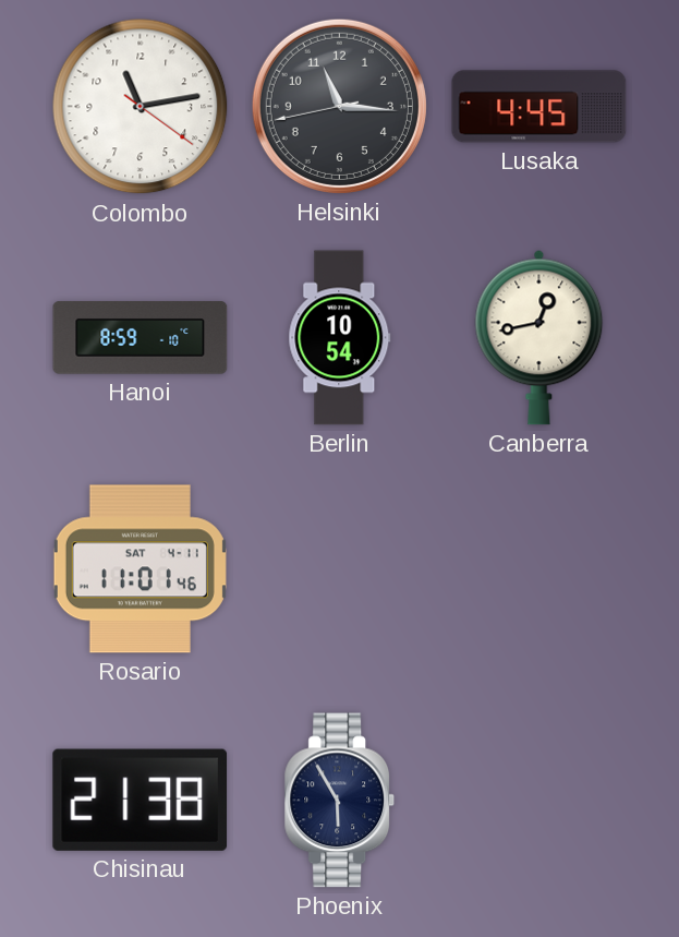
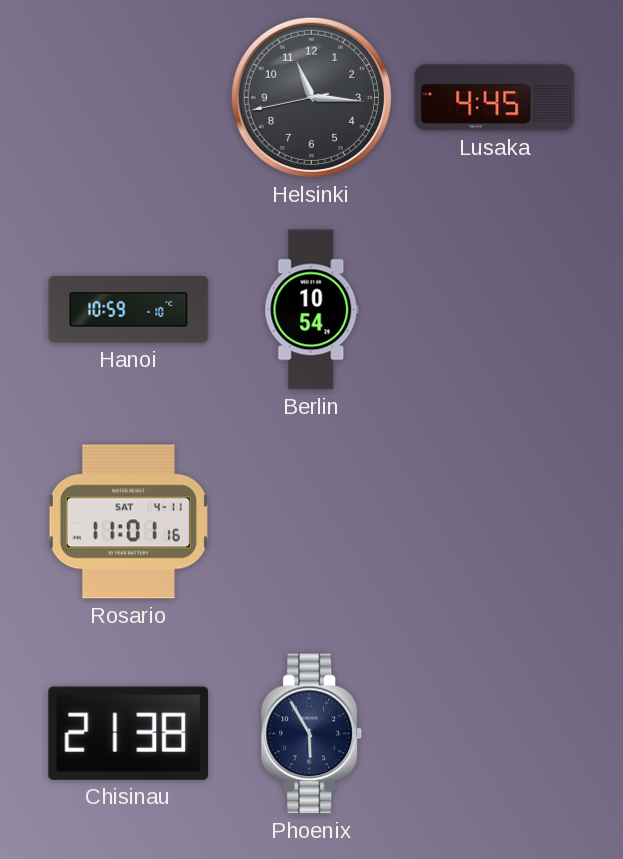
Colombo: 11:13 -> none
Hanoi: 8:59 -> 10:59
Canberra: 12:43 -> none
Rosario: 11:01:46 -> 11:01:16
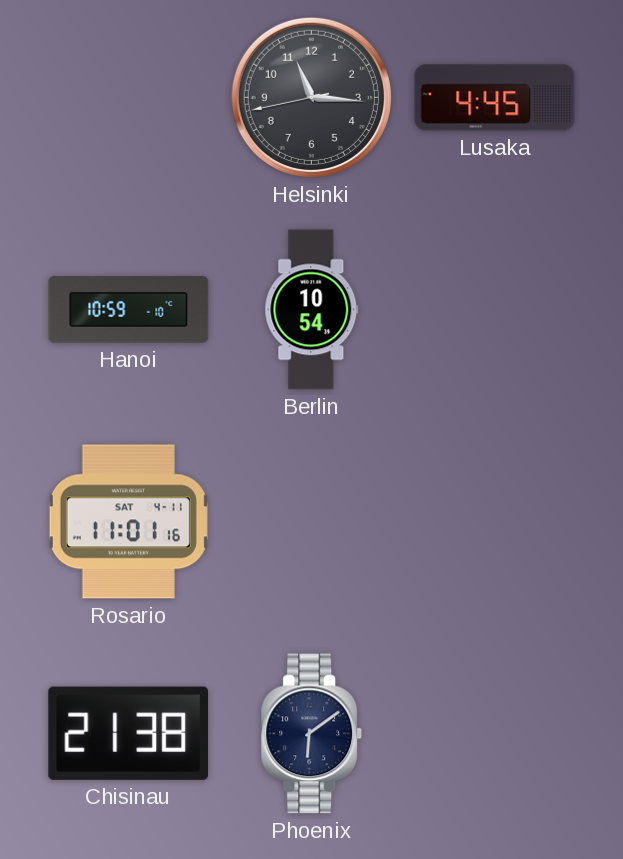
Phoenix: 5:55 -> 6:09
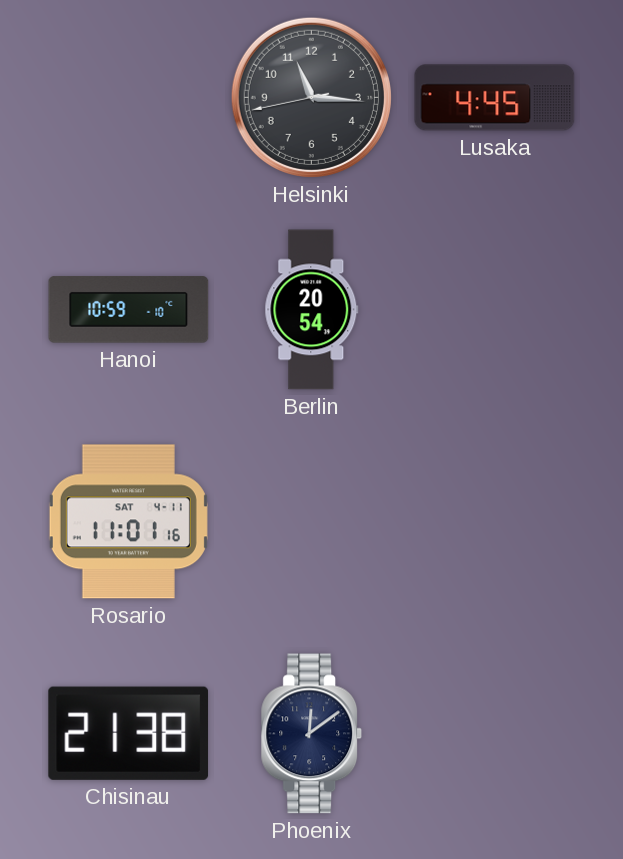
Berlin: 10:54 -> 20:54
Phoenix: 6:09 -> 12:09
